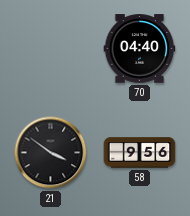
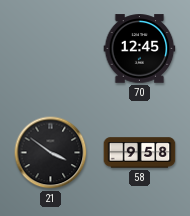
70: 04:40 -> 12:45
58: 9:56 -> 9:58
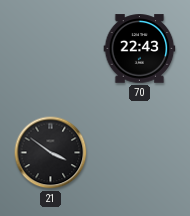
70: 12:45 -> 22:43
58: 9:58 -> none
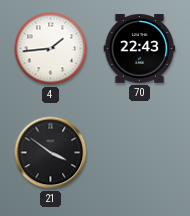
4: none -> 1:44
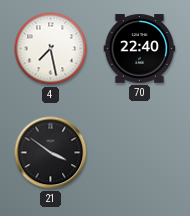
4: 1:44 -> 7:28
70: 22:43 -> 22:40
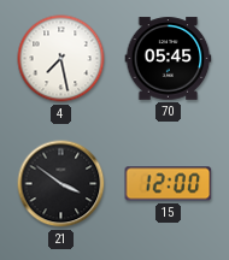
70: 22:40 -> 05:45
15: none -> 12:00
